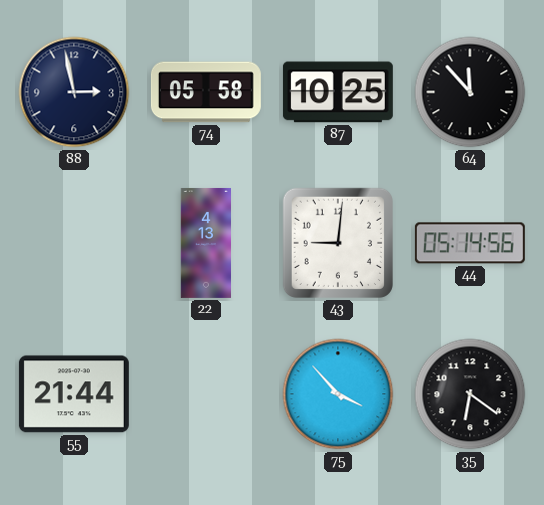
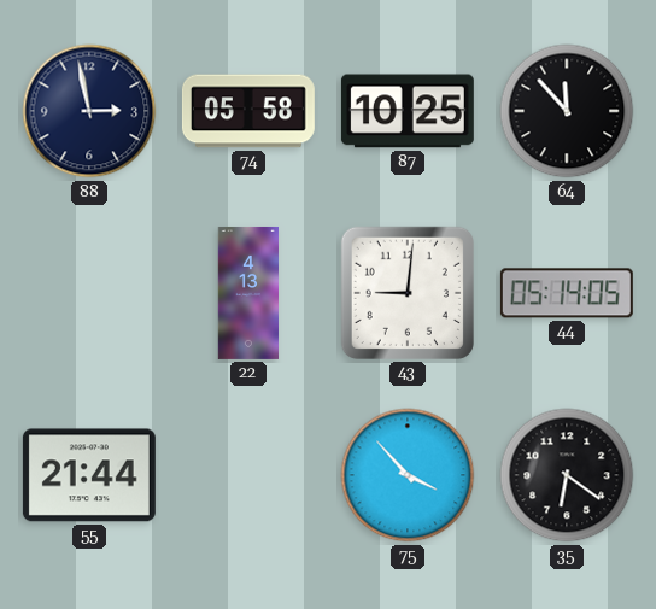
44: 05:14:56 -> 05:14:05
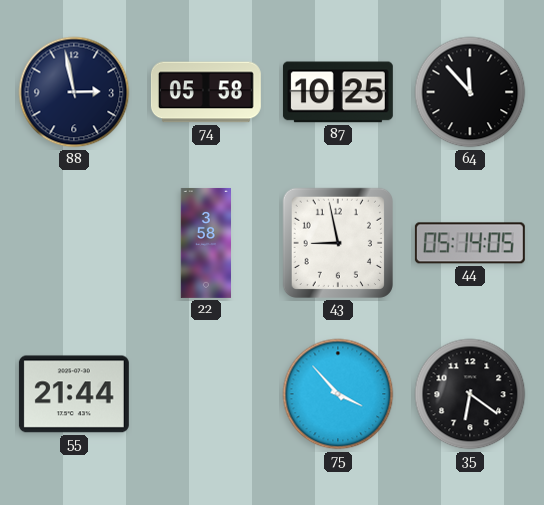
22: 4:13 -> 3:58
43: 9:01 -> 8:58
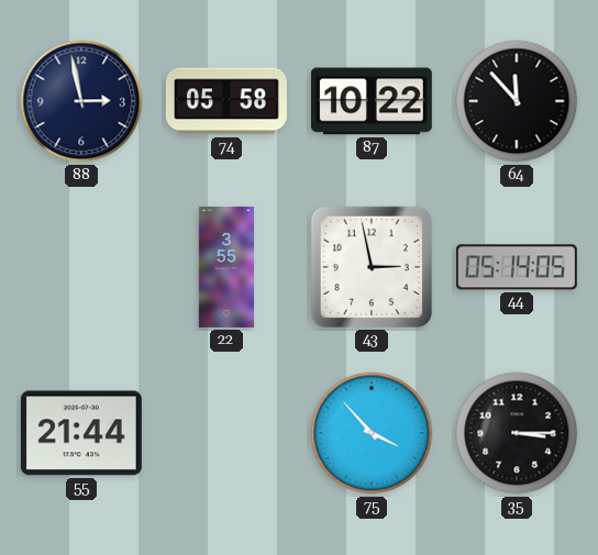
87: 10:25 -> 10:22
22: 3:58 -> 3:55
43: 8:58 -> 2:58
35: 6:21 -> 3:15
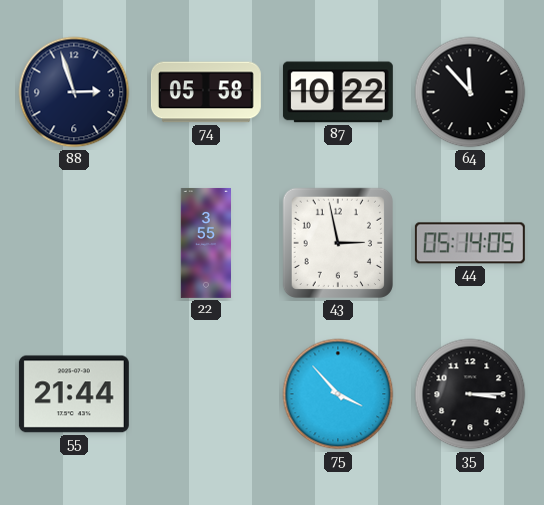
88: 2:58 -> 2:57
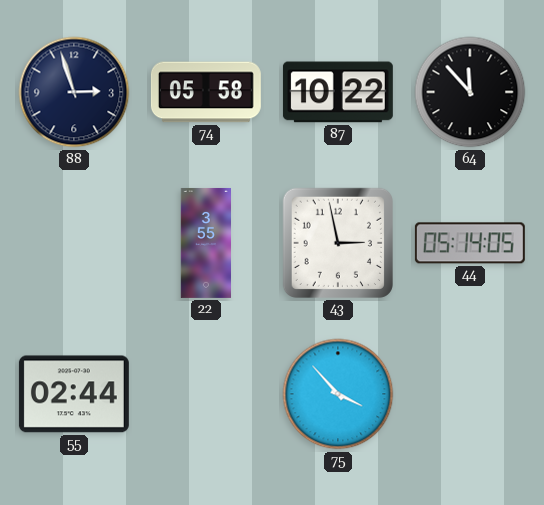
55: 21:44 -> 02:44
35: 3:15 -> none
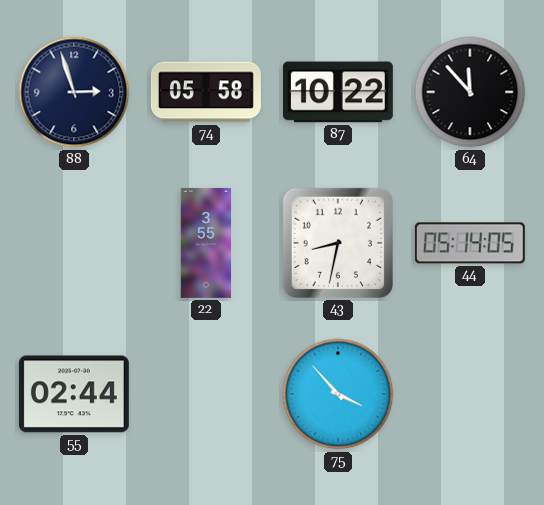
43: 2:58 -> 8:32
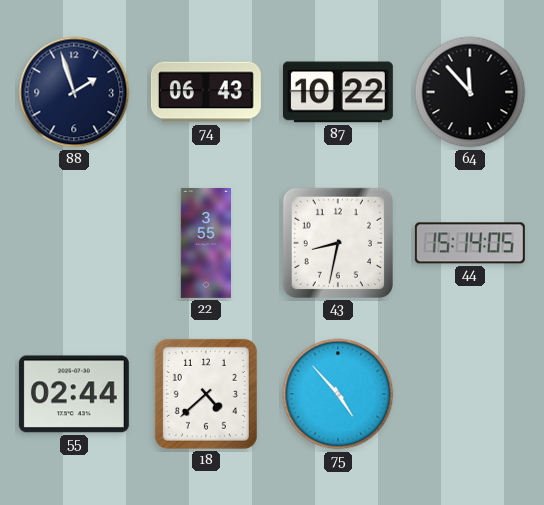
88: 2:57 -> 1:57
74: 05:58 -> 06:43
44: 05:14 -> 15:14
18: none -> 4:38
75: 3:53 -> 4:53
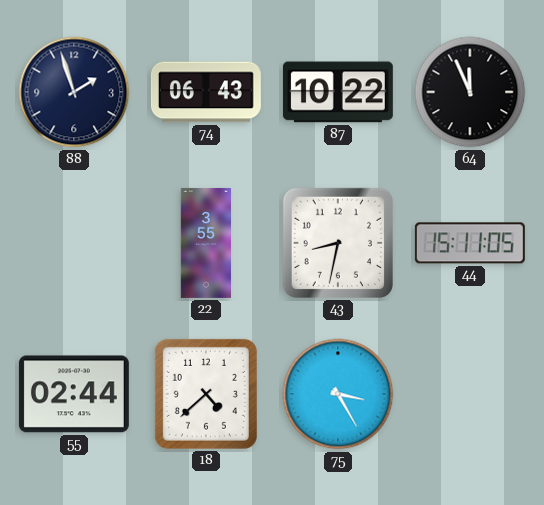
64: 11:53 -> 11:56
44: 15:14 -> 15:11
75: 4:53 -> 3:25
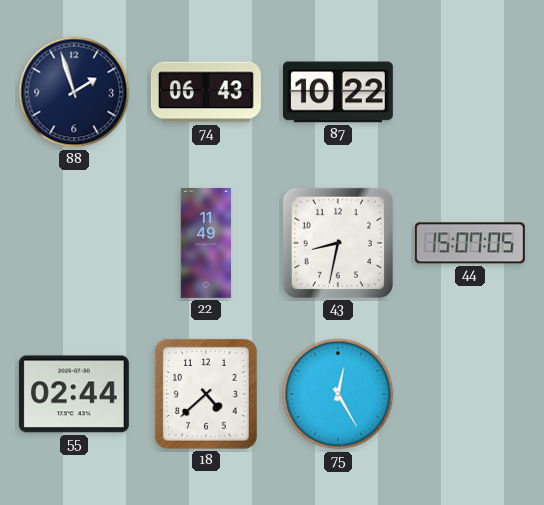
64: 11:56 -> none
22: 3:55 -> 11:49
44: 15:11 -> 15:07
75: 3:25 -> 12:25
